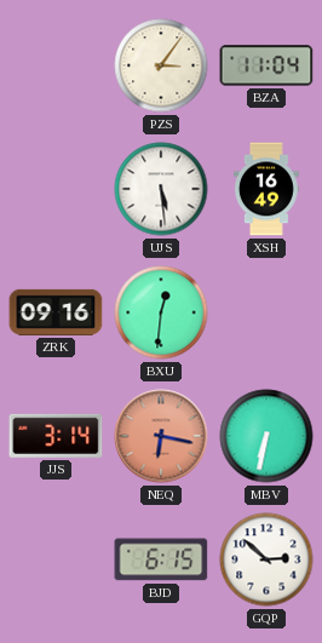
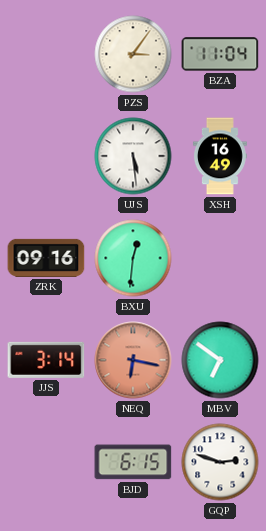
MBV: 6:32 -> 6:51
GQP: 2:52 -> 2:48
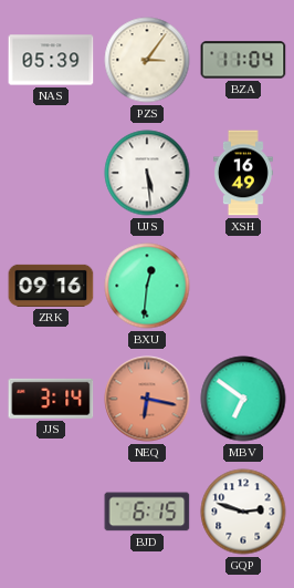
NAS: none -> 05:39
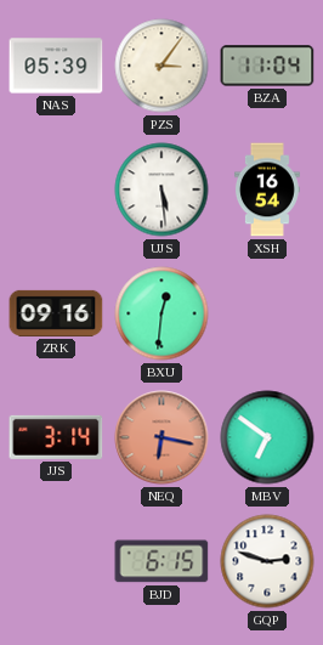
XSH: 16:49 -> 16:54
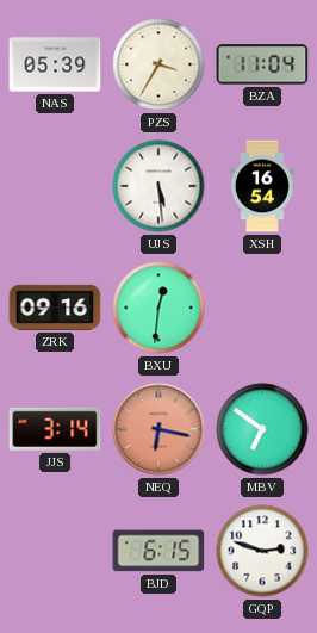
PZS: 3:06 -> 3:35
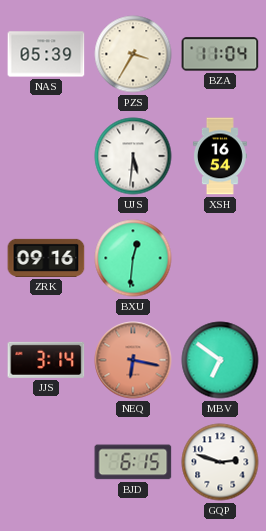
UJS: 5:29 -> 5:31
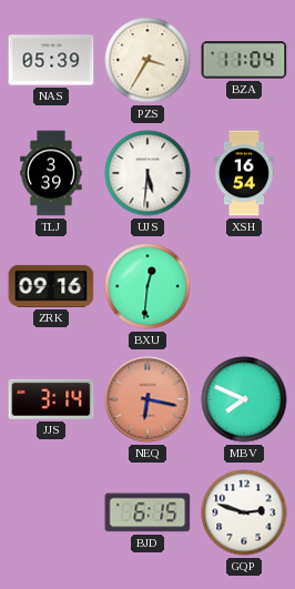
TLJ: none -> 3:39
MBV: 6:51 -> 7:49
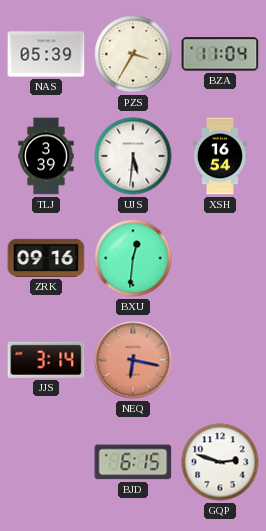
MBV: 7:49 -> none
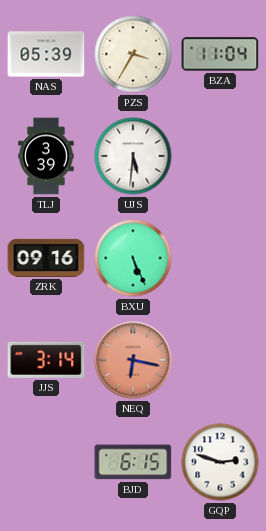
XSH: 16:54 -> none
BXU: 12:31 -> 5:26
